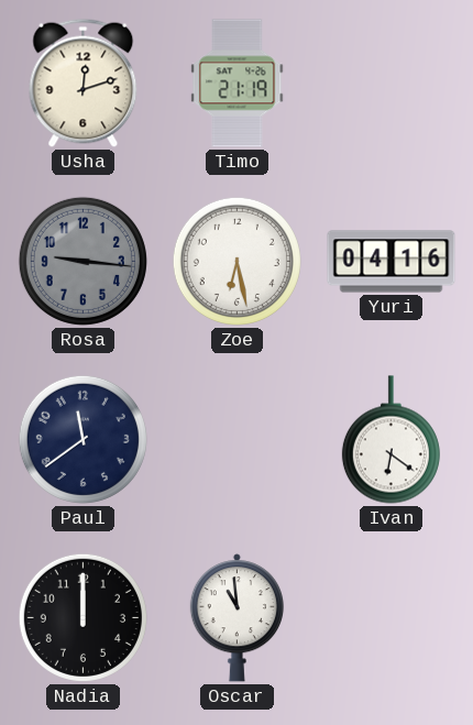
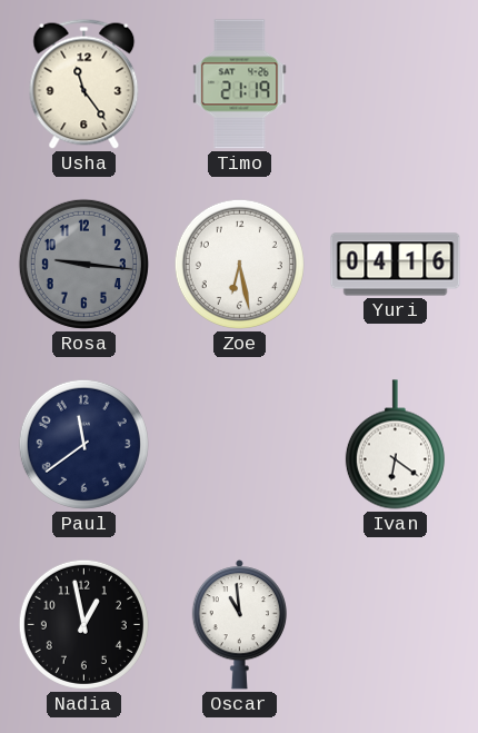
Usha: 12:12 -> 11:24
Nadia: 12:00 -> 12:58
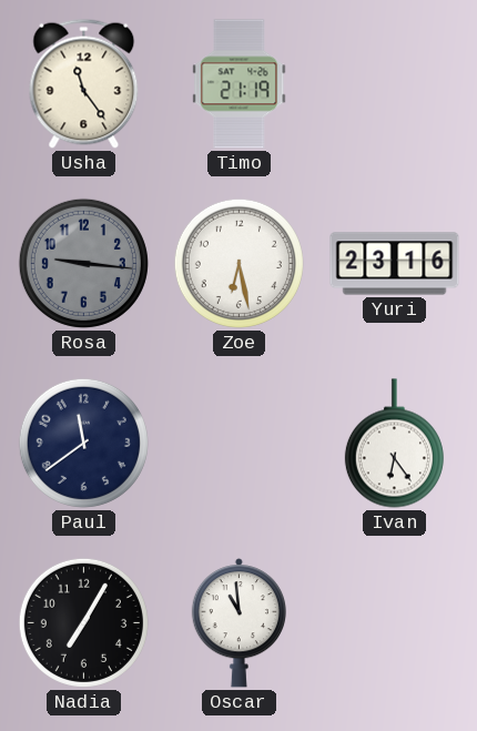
Yuri: 04:16 -> 23:16
Ivan: 6:21 -> 6:24
Nadia: 12:58 -> 7:05
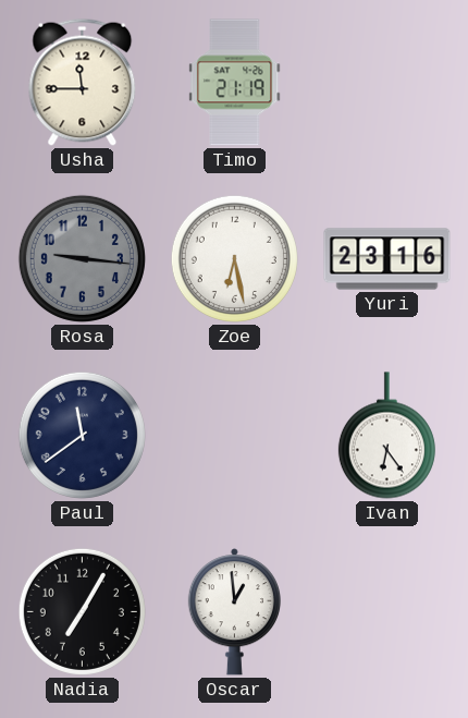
Usha: 11:24 -> 11:45
Oscar: 10:59 -> 12:59
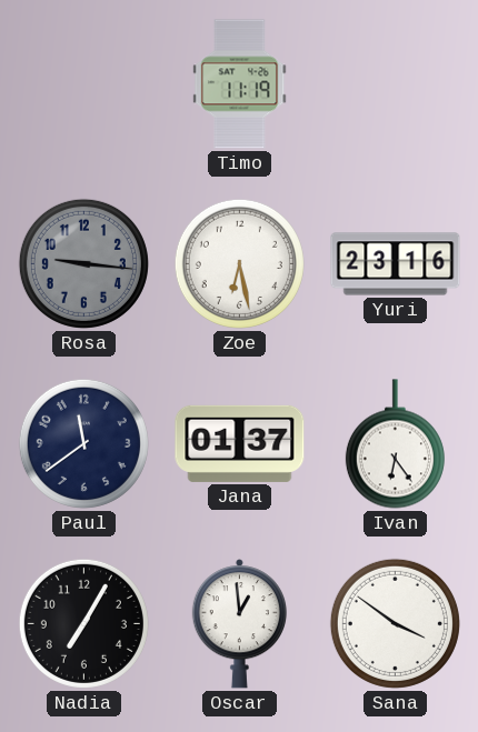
Usha: 11:45 -> none
Timo: 21:19 -> 11:19
Jana: none -> 01:37
Sana: none -> 3:51
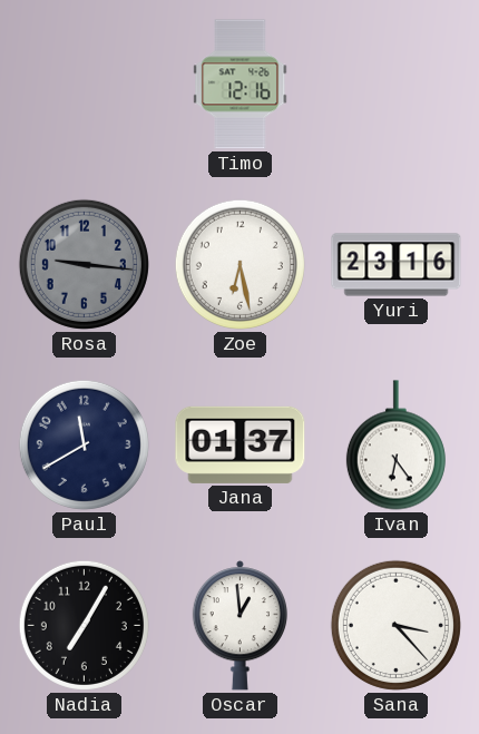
Timo: 11:19 -> 12:16
Paul: 11:39 -> 11:40
Sana: 3:51 -> 3:23
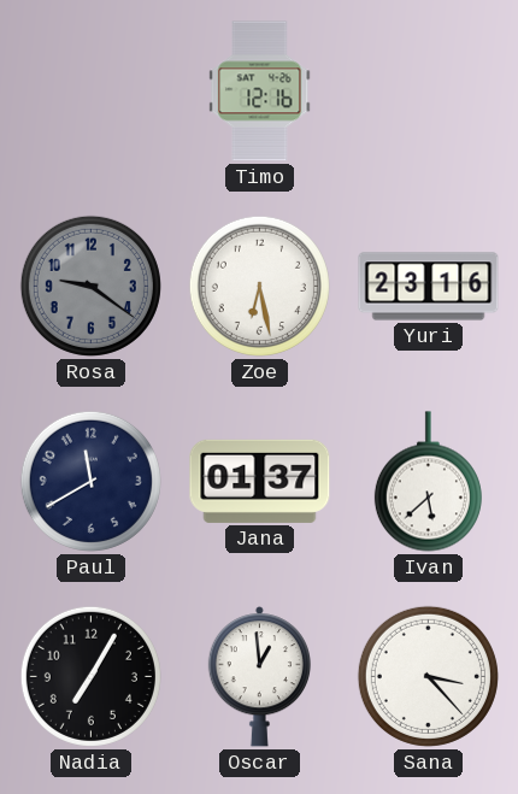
Rosa: 9:16 -> 9:21
Ivan: 6:24 -> 5:38
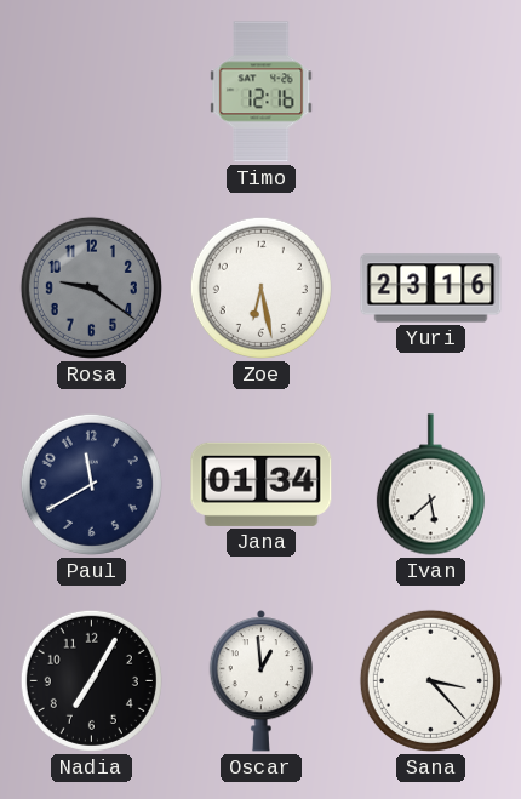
Jana: 01:37 -> 01:34
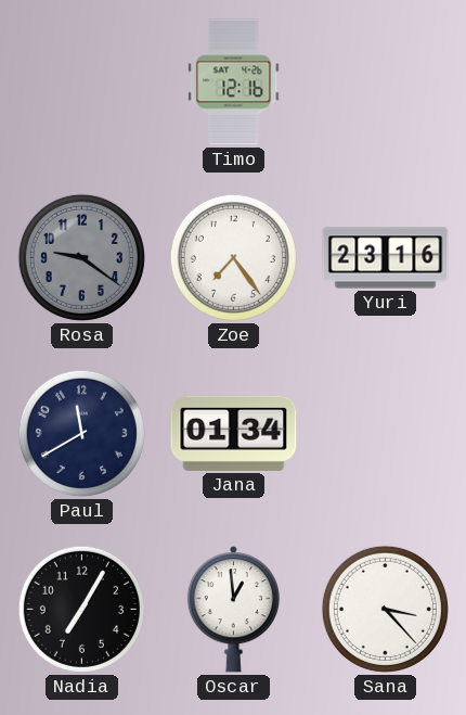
Zoe: 6:28 -> 7:24
Ivan: 5:38 -> none
